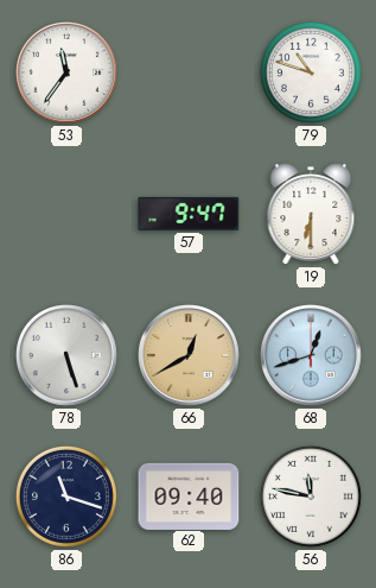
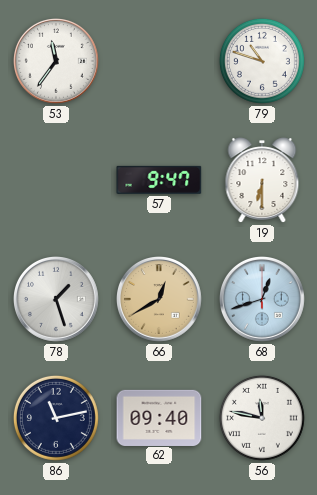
78: 5:27 -> 1:27
86: 11:18 -> 11:13
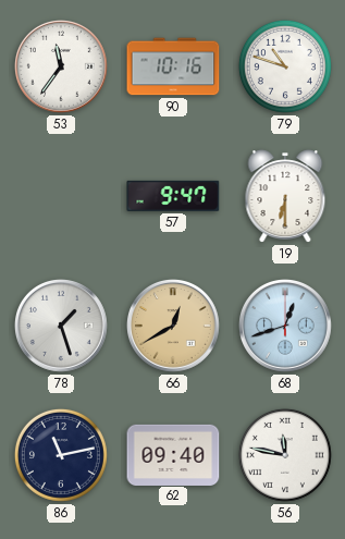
90: none -> 10:16
